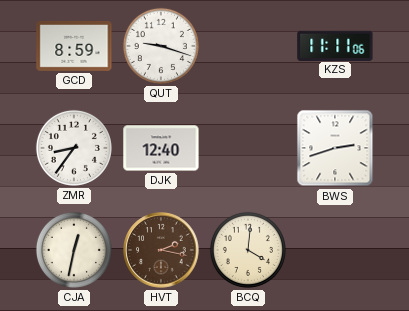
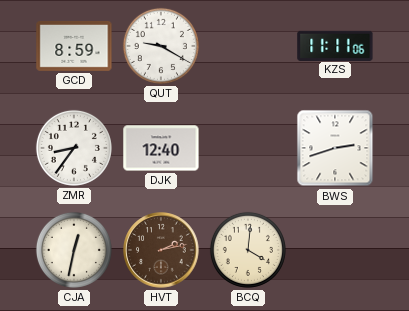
QUT: 9:18 -> 9:20
HVT: 2:17 -> 2:13
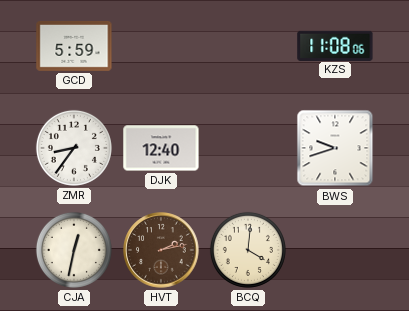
GCD: 8:59 -> 5:59
QUT: 9:20 -> none
KZS: 11:11 -> 11:08
BWS: 2:42 -> 9:42
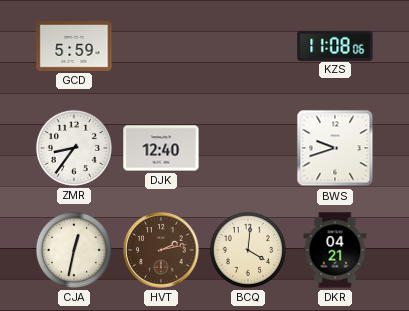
DKR: none -> 04:21
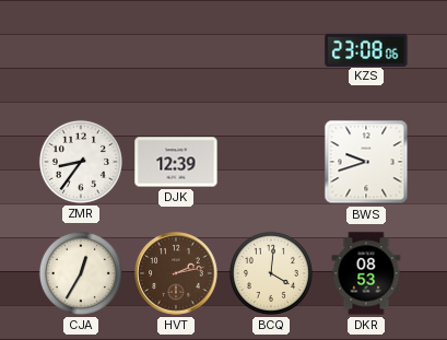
GCD: 5:59 -> none
KZS: 11:08 -> 23:08
DJK: 12:40 -> 12:39
CJA: 12:32 -> 12:35
DKR: 04:21 -> 08:53
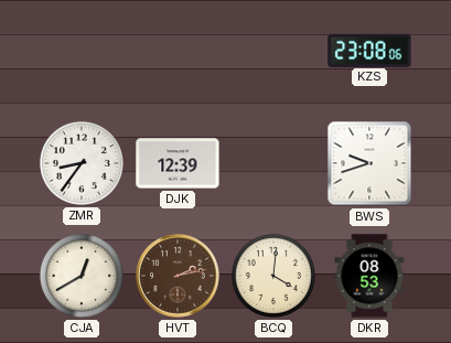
CJA: 12:35 -> 12:40
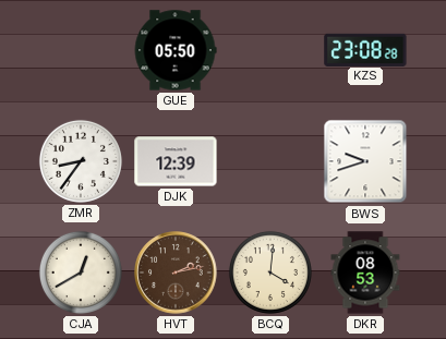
GUE: none -> 05:50
KZS: 23:08:06 -> 23:08:28
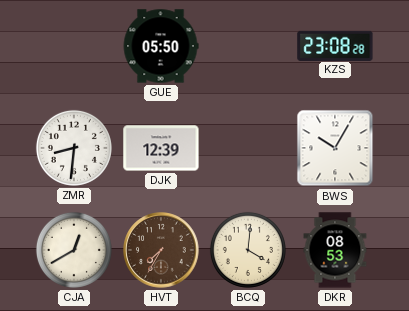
ZMR: 8:36 -> 8:31
BWS: 9:42 -> 10:05
HVT: 2:13 -> 7:35
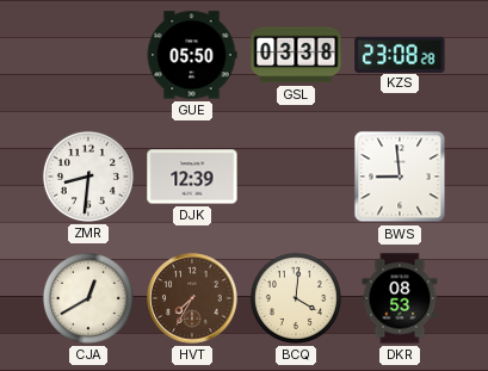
GSL: none -> 03:38
BWS: 10:05 -> 8:59
